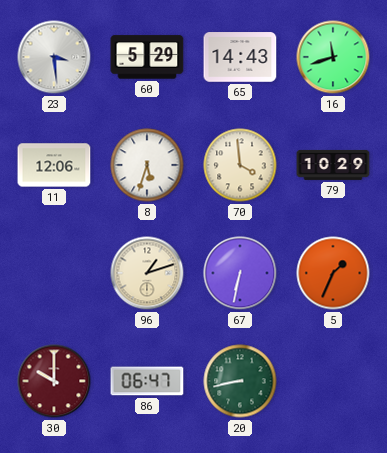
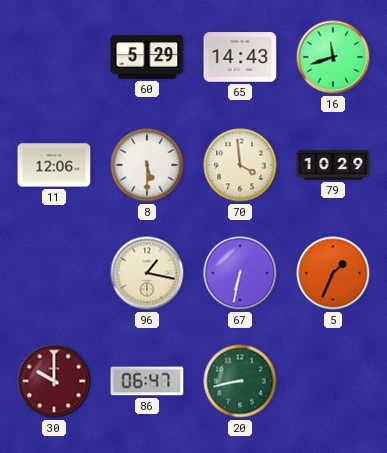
23: 3:29 -> none
8: 5:33 -> 5:30
96: 1:12 -> 1:17
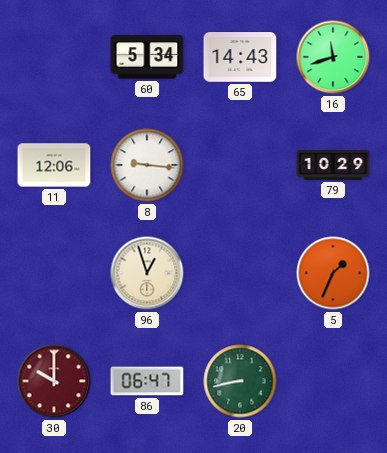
60: 5:29 -> 5:34
8: 5:30 -> 9:16
70: 3:59 -> none
96: 1:17 -> 12:57
67: 6:32 -> none
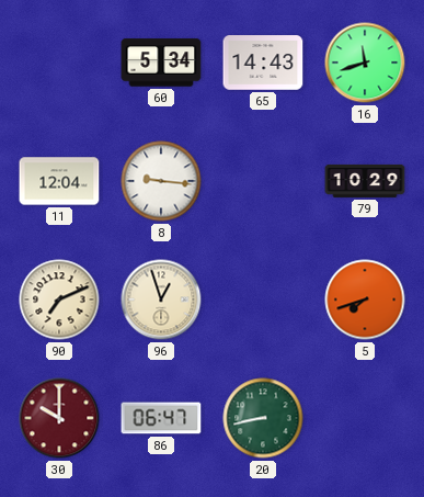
11: 12:06 -> 12:04
90: none -> 7:11
5: 1:34 -> 7:42
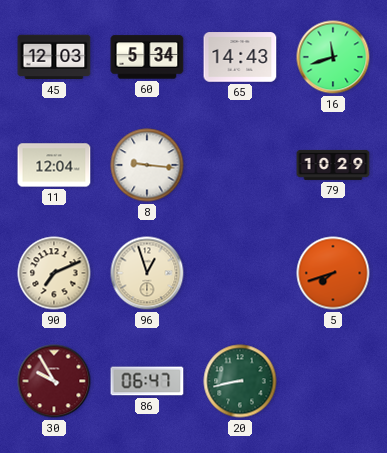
45: none -> 12:03
30: 10:00 -> 9:55
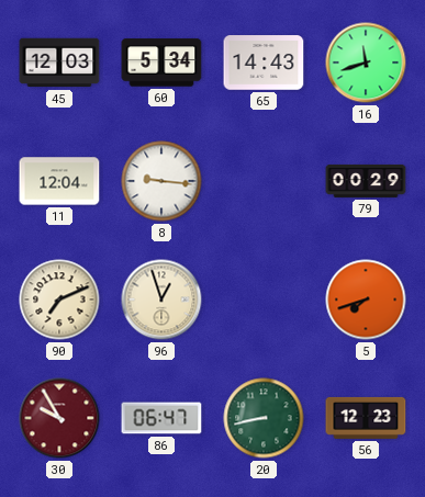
79: 10:29 -> 00:29
56: none -> 12:23
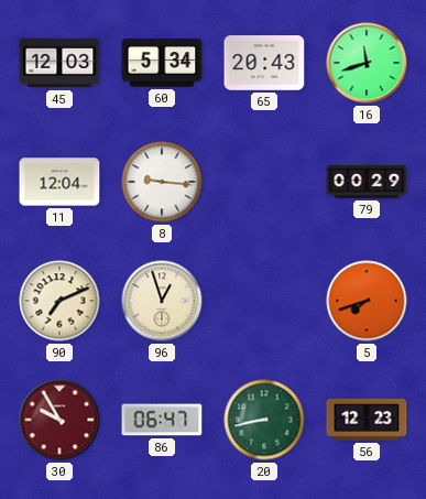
65: 14:43 -> 20:43
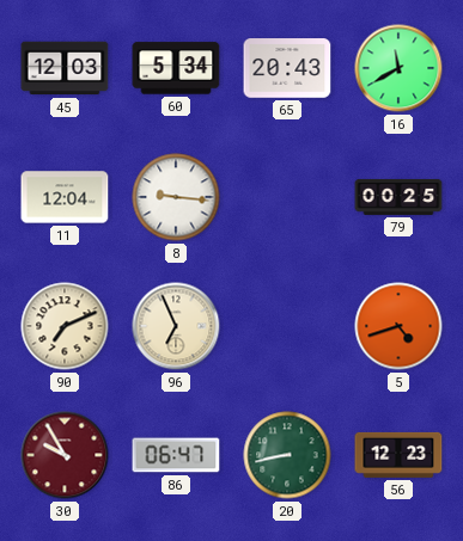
16: 11:42 -> 11:40
79: 00:29 -> 00:25
96: 12:57 -> 6:56
5: 7:42 -> 4:42
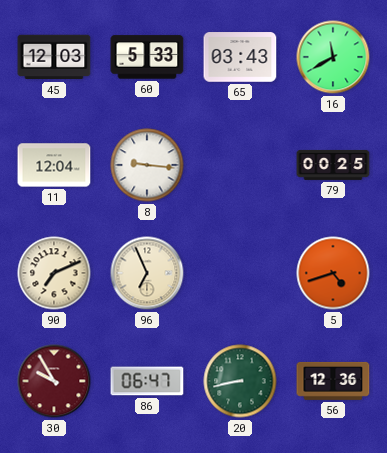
60: 5:34 -> 5:33
65: 20:43 -> 03:43
56: 12:23 -> 12:36
